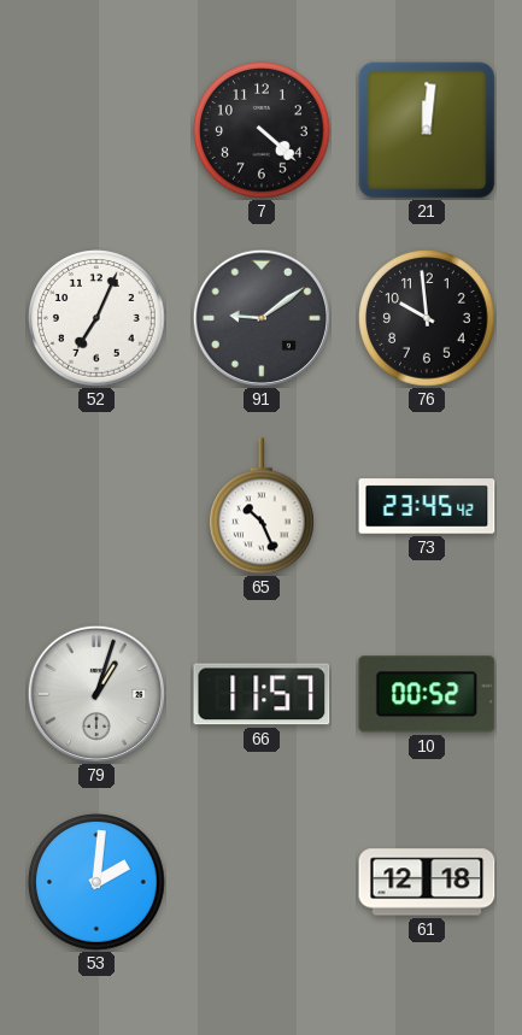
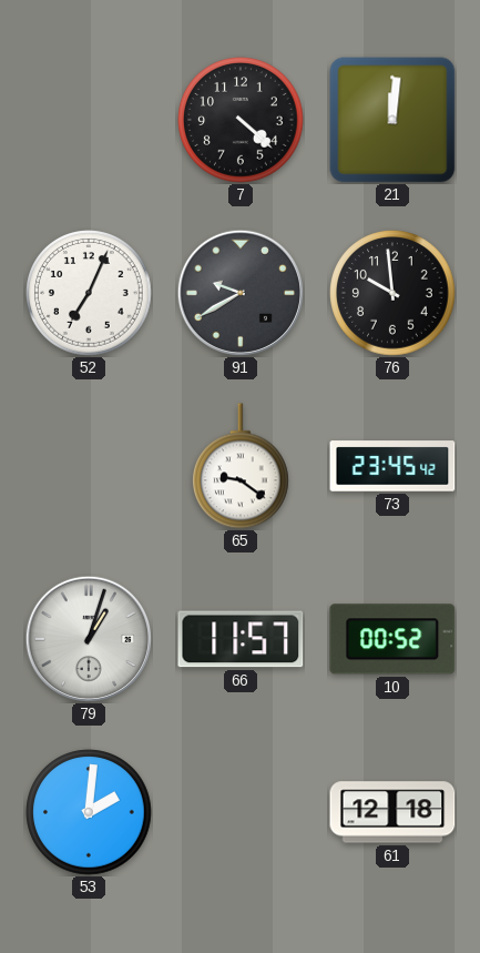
91: 9:09 -> 9:40
65: 10:26 -> 9:21
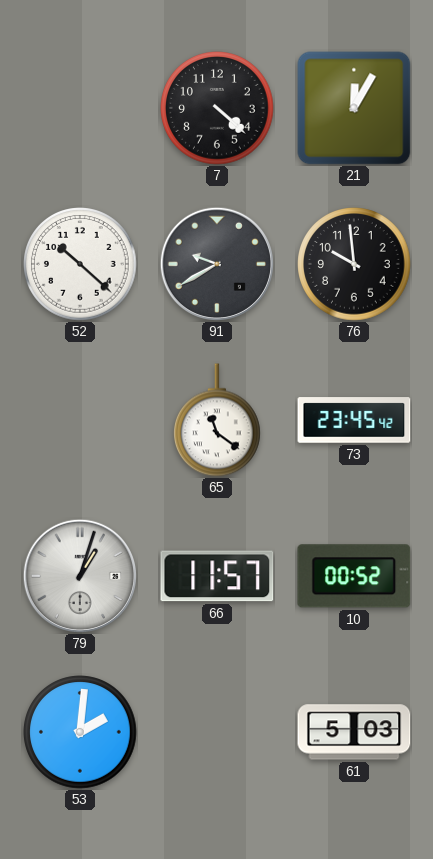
21: 12:01 -> 12:05
52: 7:04 -> 10:22
65: 9:21 -> 11:21
61: 12:18 -> 5:03
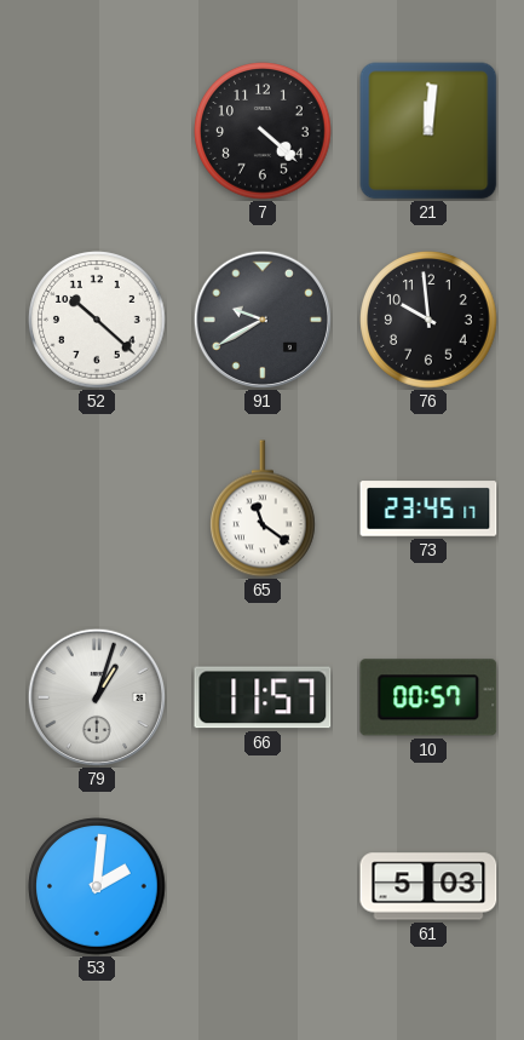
21: 12:05 -> 12:01
73: 23:45:42 -> 23:45:17
10: 00:52 -> 00:57
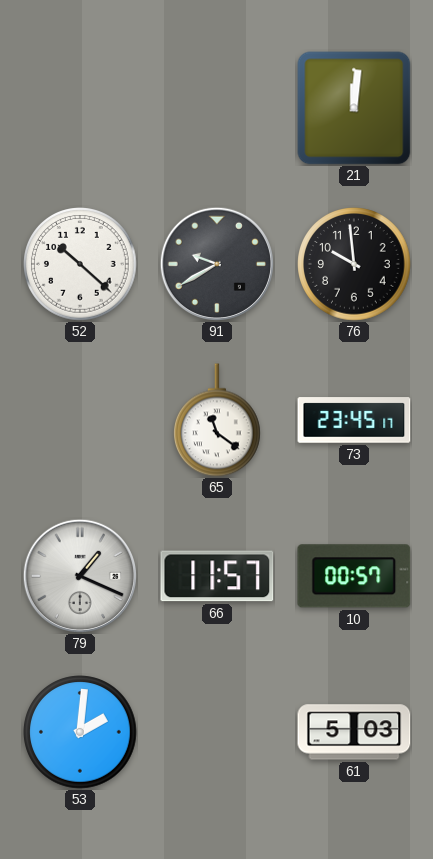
7: 4:22 -> none
79: 1:03 -> 1:19
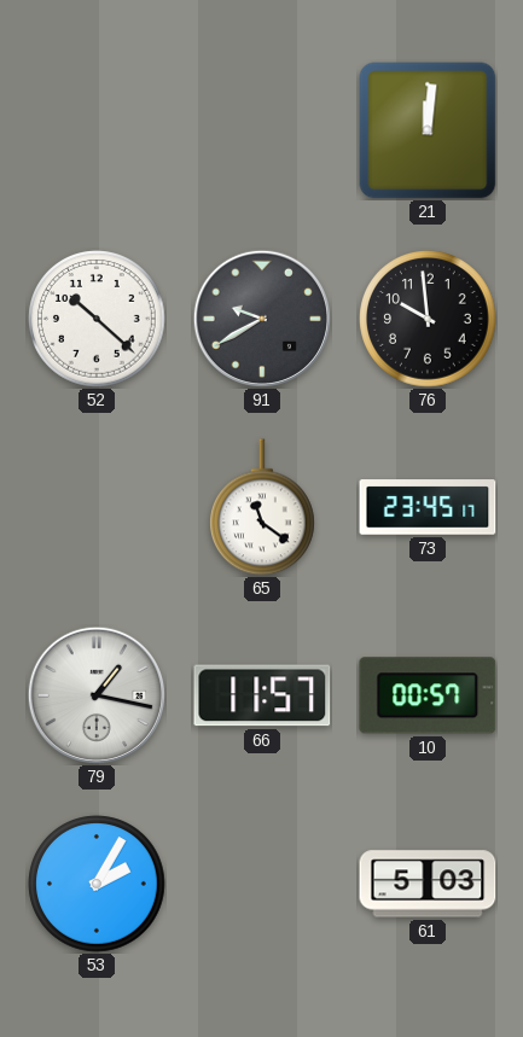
79: 1:19 -> 1:17
53: 2:01 -> 2:05
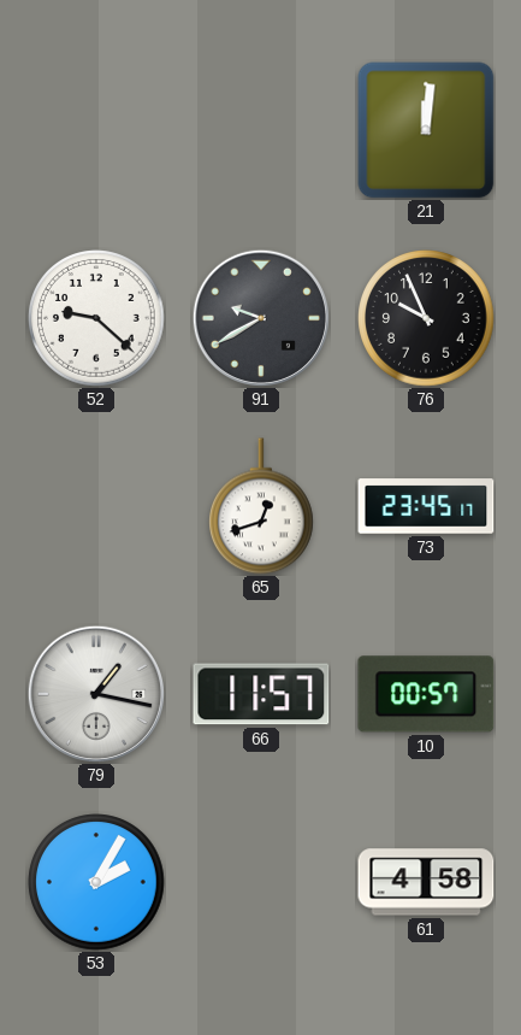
52: 10:22 -> 9:22
76: 9:59 -> 9:56
65: 11:21 -> 12:42
61: 5:03 -> 4:58
